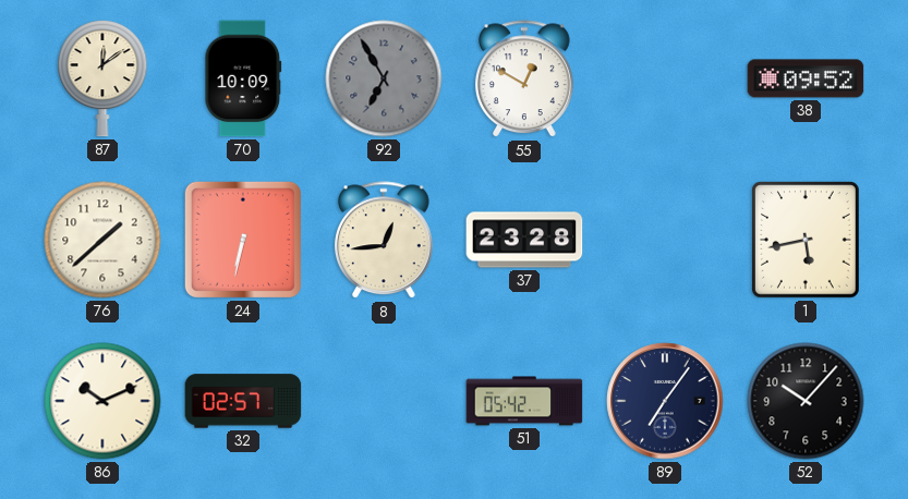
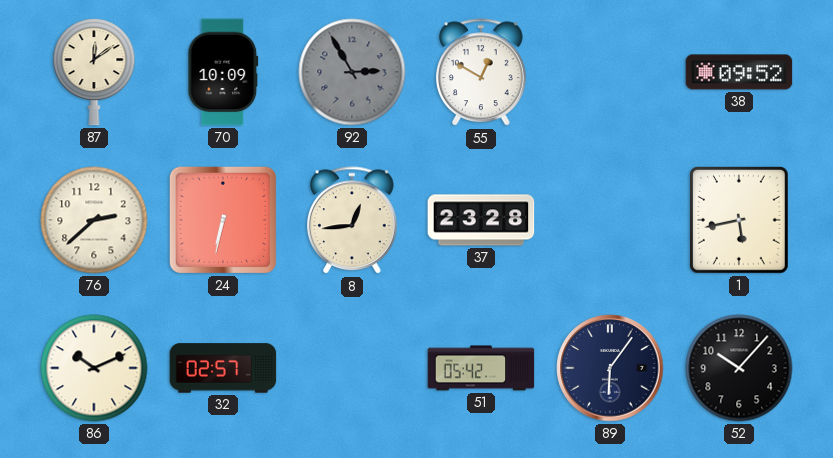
92: 6:55 -> 2:55
76: 1:38 -> 2:38
89: 7:06 -> 6:06
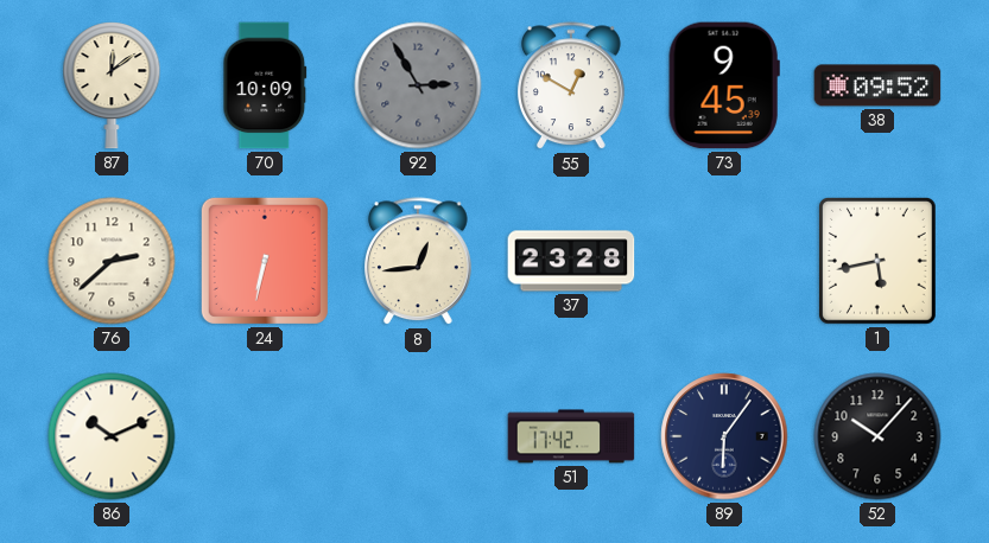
73: none -> 9:45
32: 02:57 -> none
51: 05:42 -> 17:42
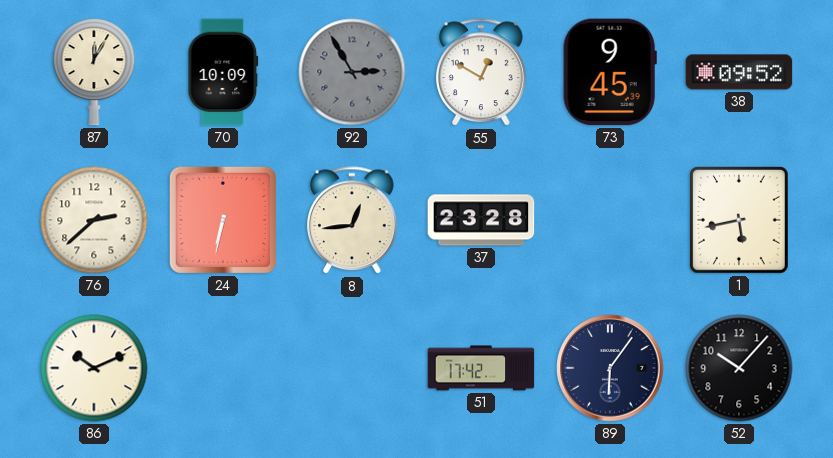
87: 12:09 -> 12:05
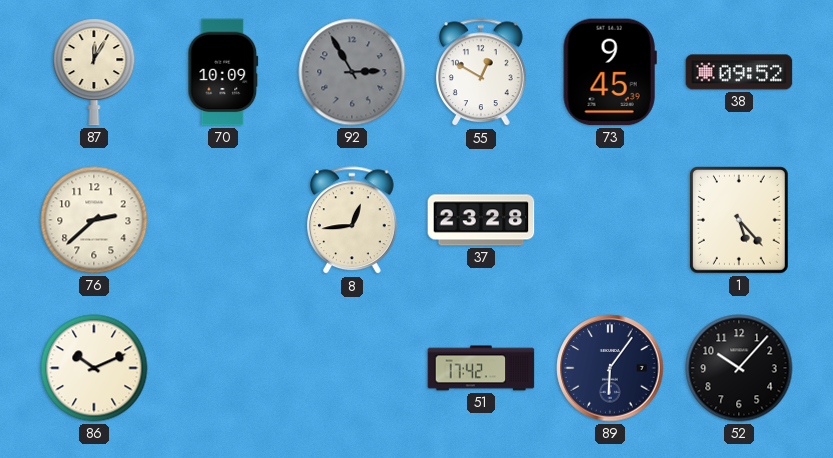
24: 6:32 -> none
1: 5:43 -> 5:23
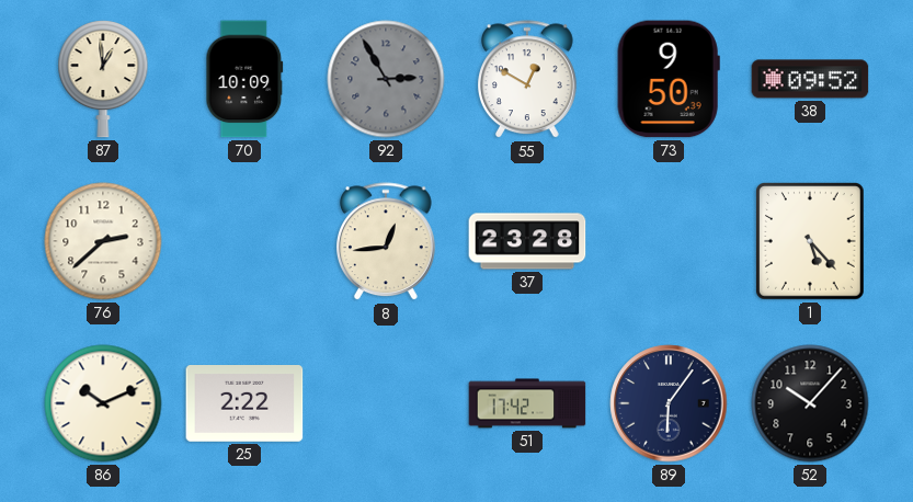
87: 12:05 -> 12:59
73: 9:45 -> 9:50
25: none -> 2:22
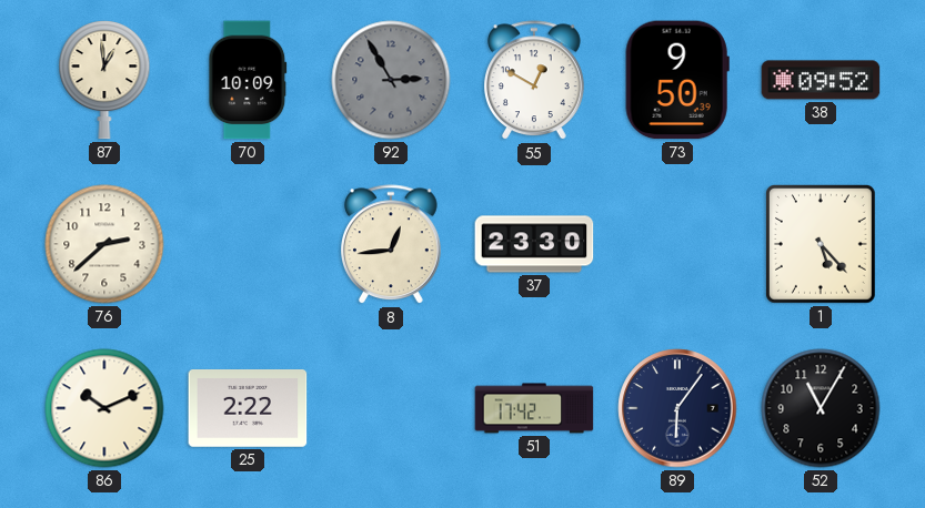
37: 23:28 -> 23:30
52: 10:07 -> 11:05
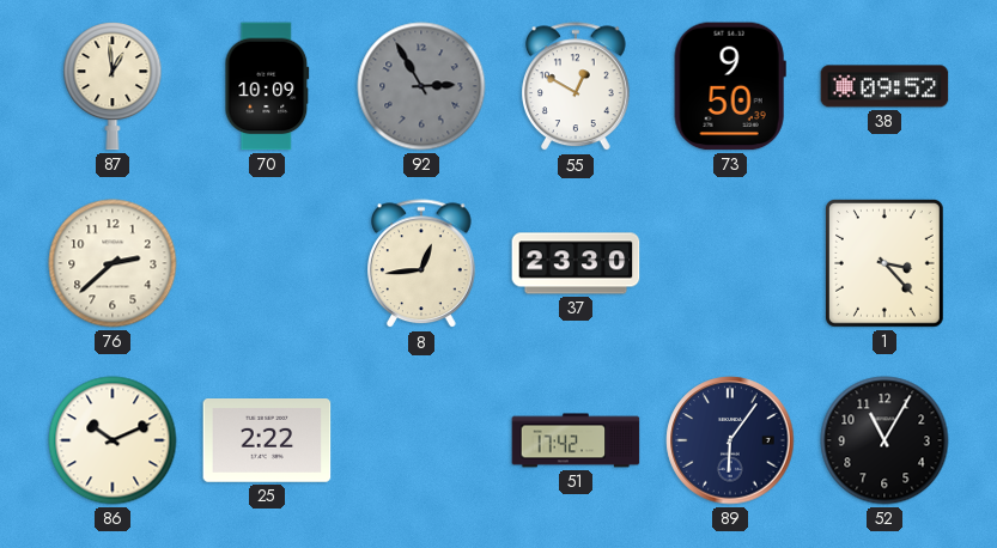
1: 5:23 -> 3:23
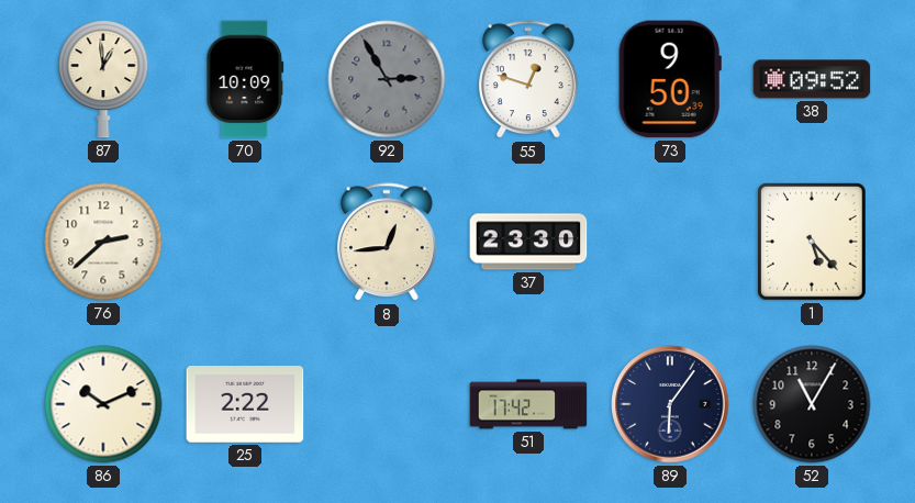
55: 12:50 -> 12:48
1: 3:23 -> 5:23
